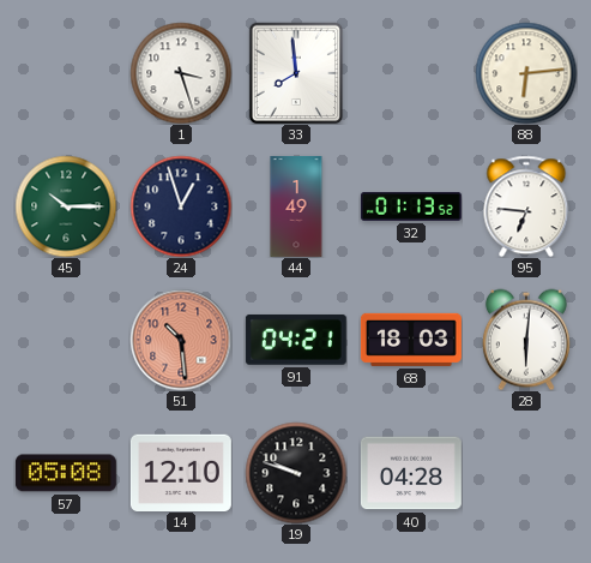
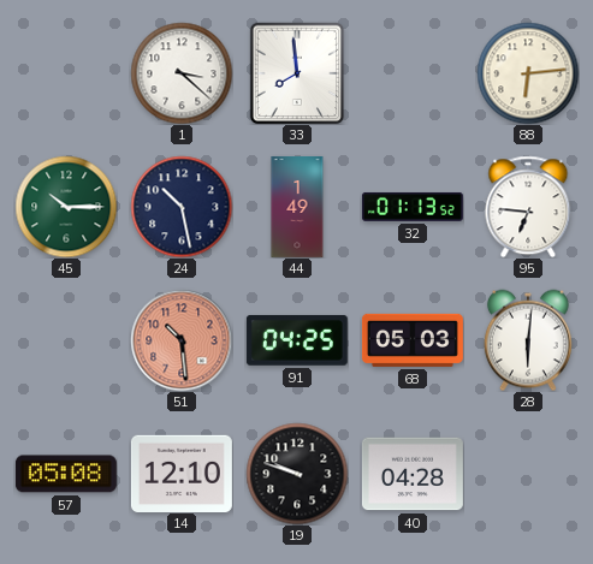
1: 3:27 -> 3:22
24: 12:57 -> 10:28
91: 04:21 -> 04:25
68: 18:03 -> 05:03
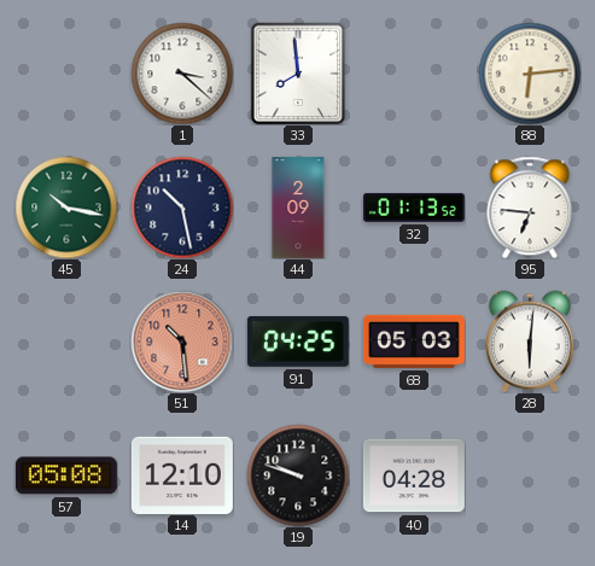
45: 10:15 -> 10:17
44: 1:49 -> 2:09
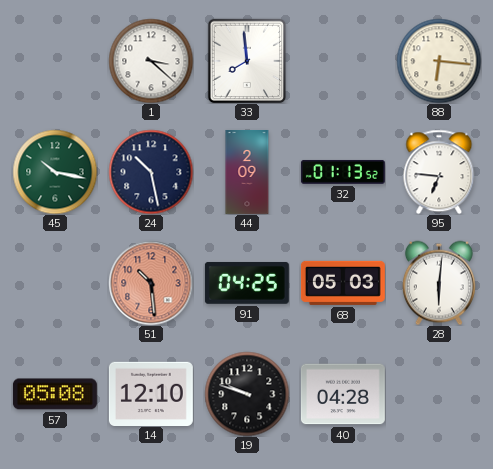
88: 6:14 -> 6:16
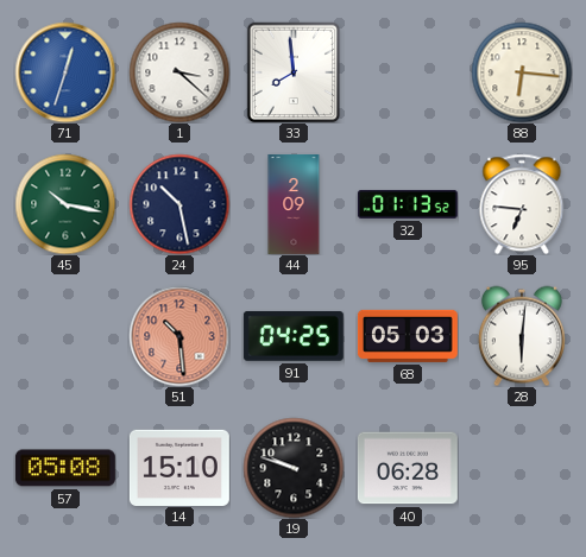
71: none -> 12:33
14: 12:10 -> 15:10
40: 04:28 -> 06:28
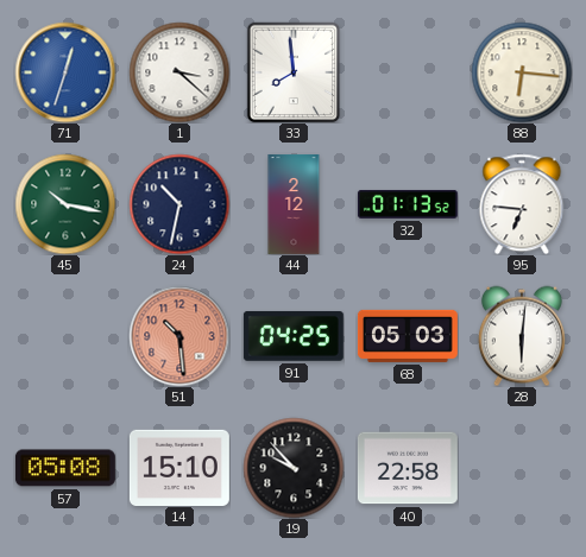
24: 10:28 -> 10:32
44: 2:09 -> 2:12
19: 9:48 -> 9:53
40: 06:28 -> 22:58
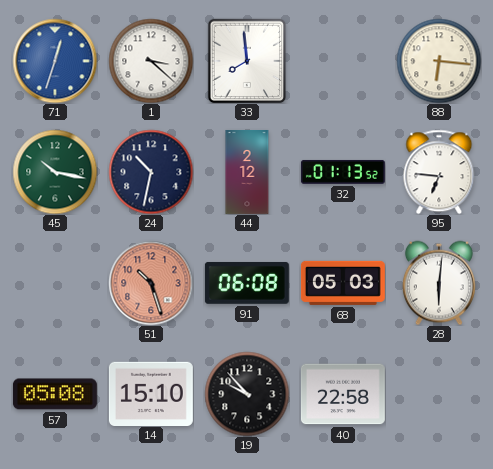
51: 10:29 -> 10:27
91: 04:25 -> 06:08
